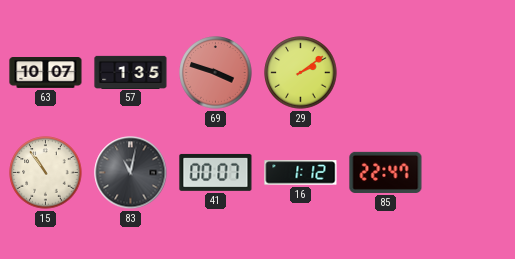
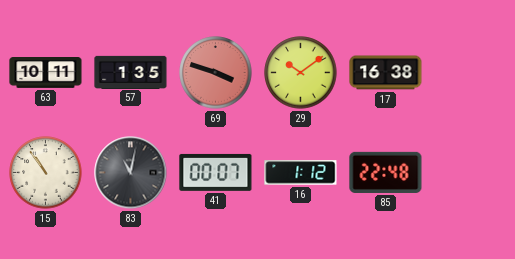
63: 10:07 -> 10:11
29: 2:09 -> 10:09
17: none -> 16:38
85: 22:47 -> 22:48
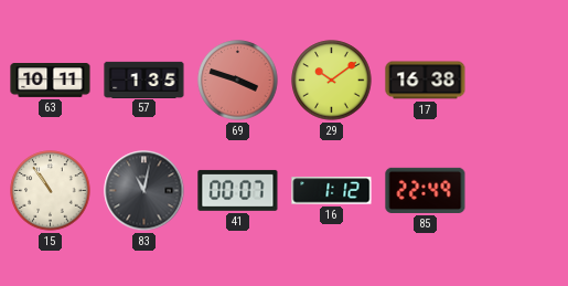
85: 22:48 -> 22:49
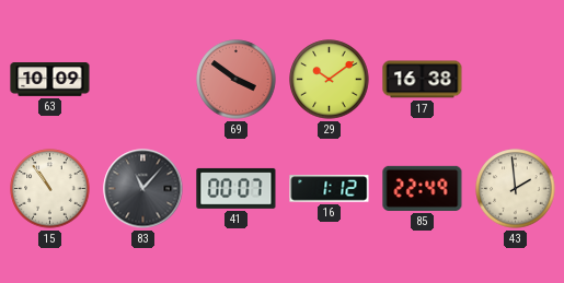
63: 10:11 -> 10:09
57: 1:35 -> none
69: 3:48 -> 3:51
83: 11:02 -> 11:07
43: none -> 1:59
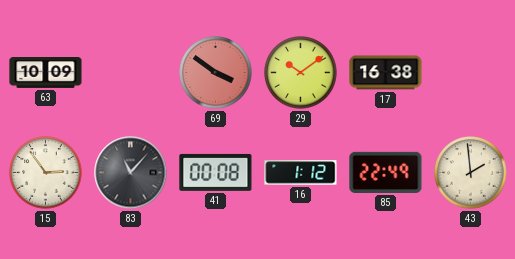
15: 10:54 -> 2:54
41: 00:07 -> 00:08
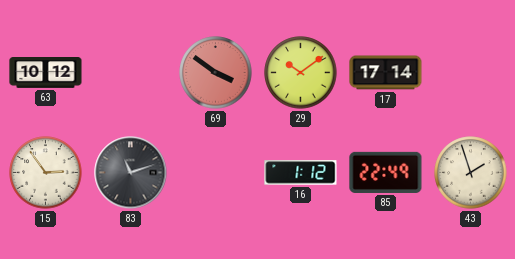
63: 10:09 -> 10:12
17: 16:38 -> 17:14
83: 11:07 -> 11:12
41: 00:08 -> none
43: 1:59 -> 1:57
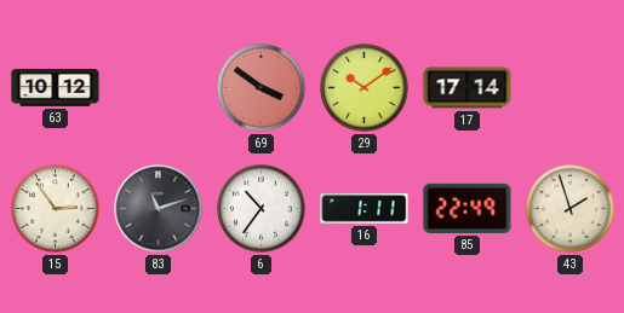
6: none -> 10:36
16: 1:12 -> 1:11
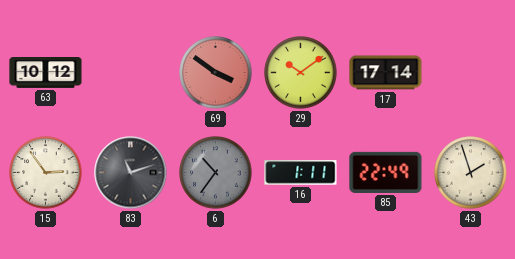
6 dial: white -> grey
